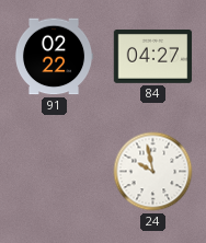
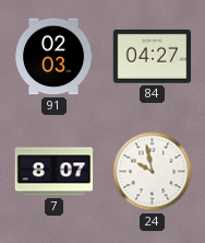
91: 02:22 -> 02:03
7: none -> 8:07
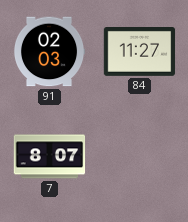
84: 04:27 -> 11:27
24: 9:58 -> none
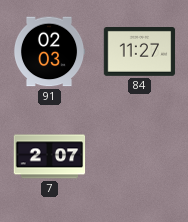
7: 8:07 -> 2:07
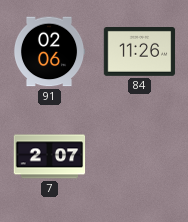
91: 02:03 -> 02:06
84: 11:27 -> 11:26
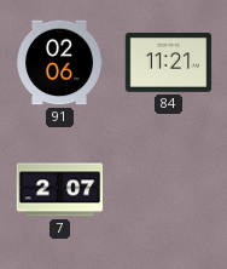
84: 11:26 -> 11:21
